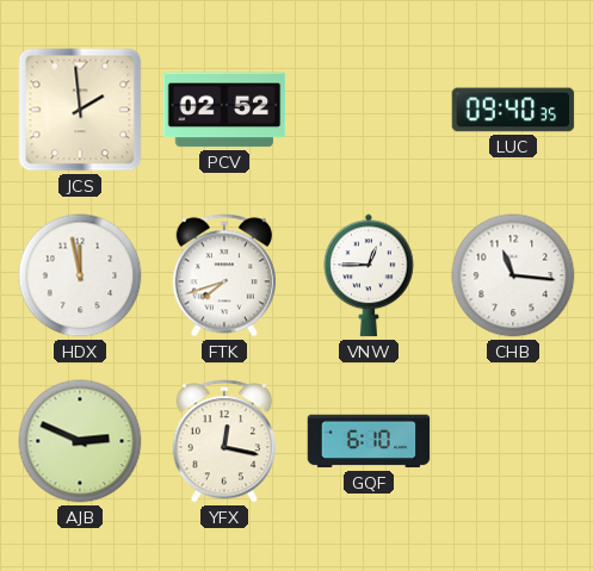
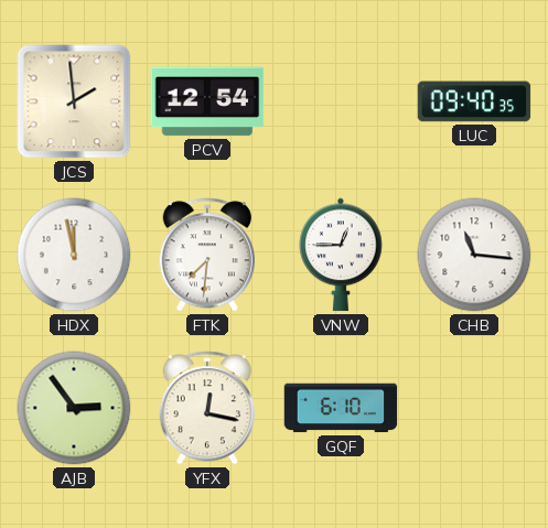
PCV: 02:52 -> 12:54
FTK: 7:42 -> 7:31
AJB: 2:49 -> 2:54
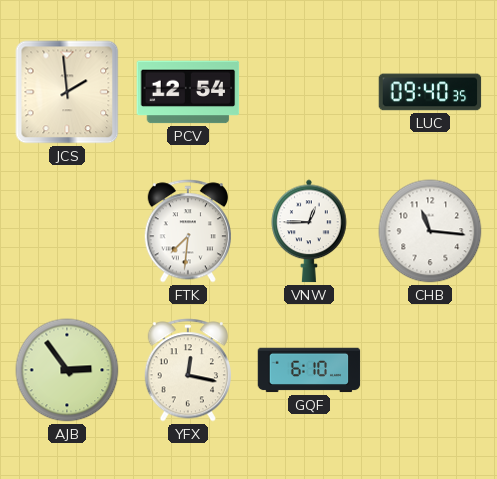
HDX: 11:58 -> none
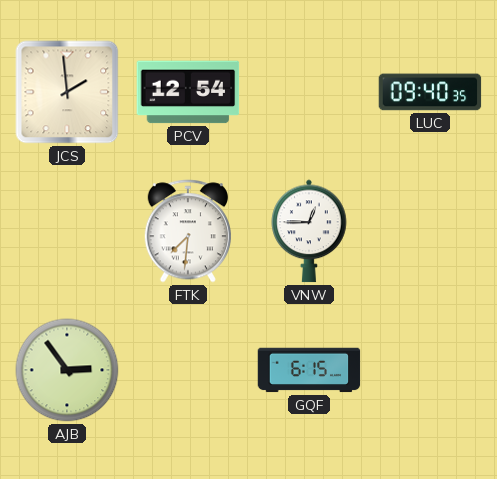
CHB: 11:16 -> none
YFX: 12:17 -> none
GQF: 6:10 -> 6:15
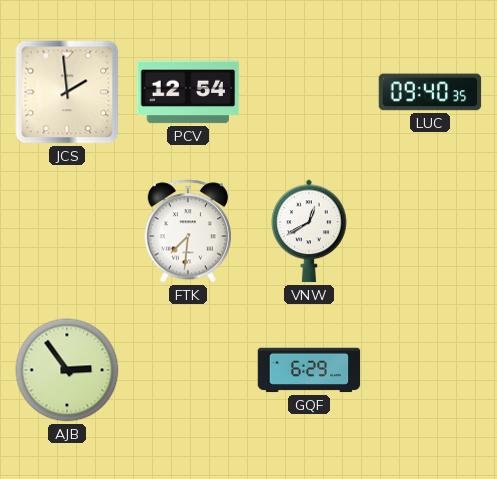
VNW: 12:45 -> 12:40
GQF: 6:15 -> 6:29
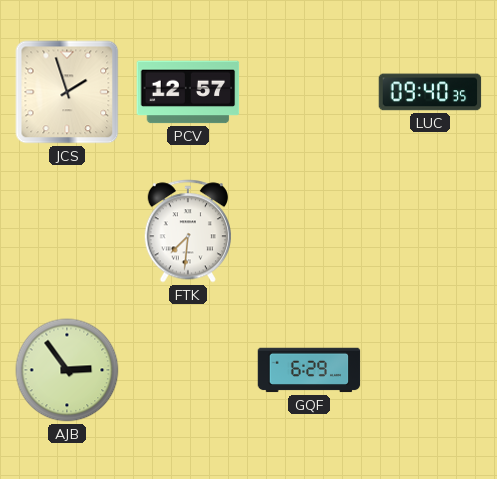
JCS: 1:59 -> 1:57
PCV: 12:54 -> 12:57
VNW: 12:40 -> none
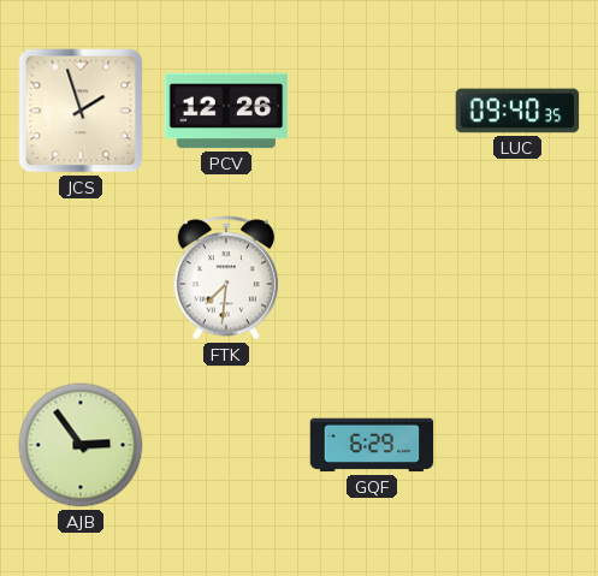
PCV: 12:57 -> 12:26
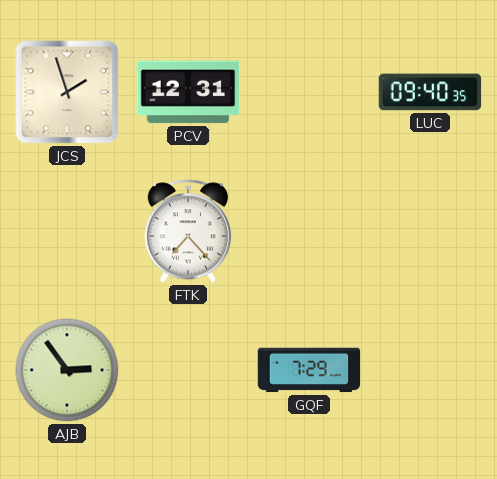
PCV: 12:26 -> 12:31
FTK: 7:31 -> 7:23
GQF: 6:29 -> 7:29
